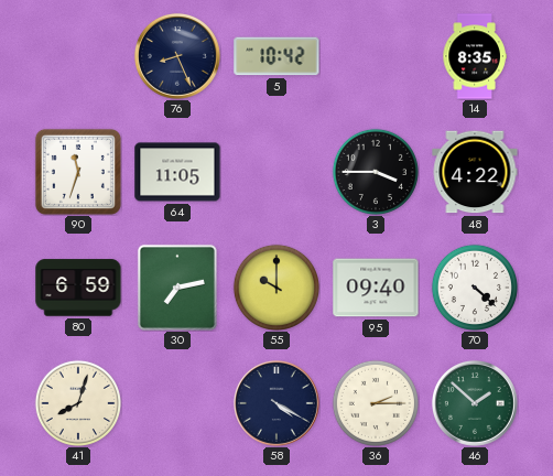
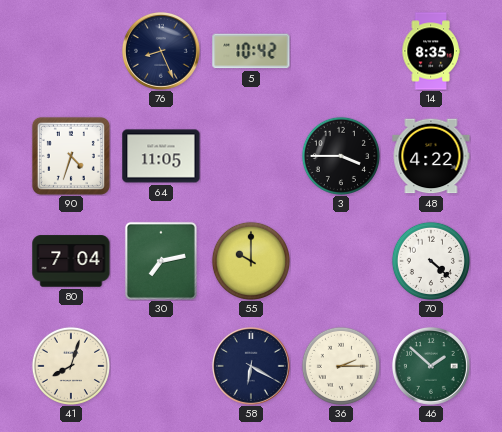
90: 11:33 -> 4:33
80: 6:59 -> 7:04
95: 09:40 -> none
58: 4:20 -> 6:20
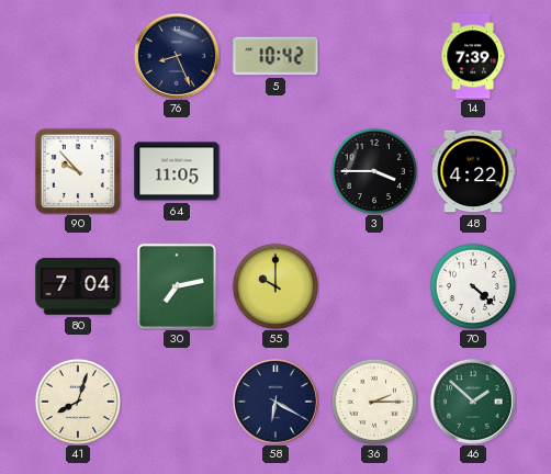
14: 8:35 -> 7:39
90: 4:33 -> 9:53
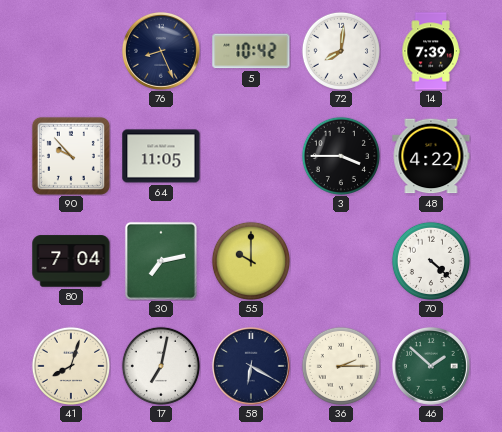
72: none -> 8:01
17: none -> 7:02
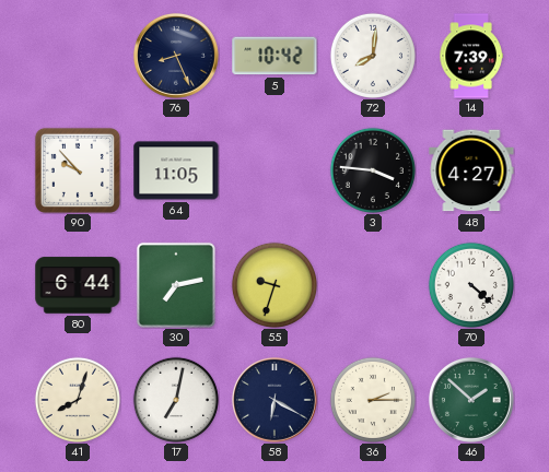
3: 3:45 -> 3:46
48: 4:22 -> 4:27
80: 7:04 -> 6:44
55: 10:00 -> 9:33
